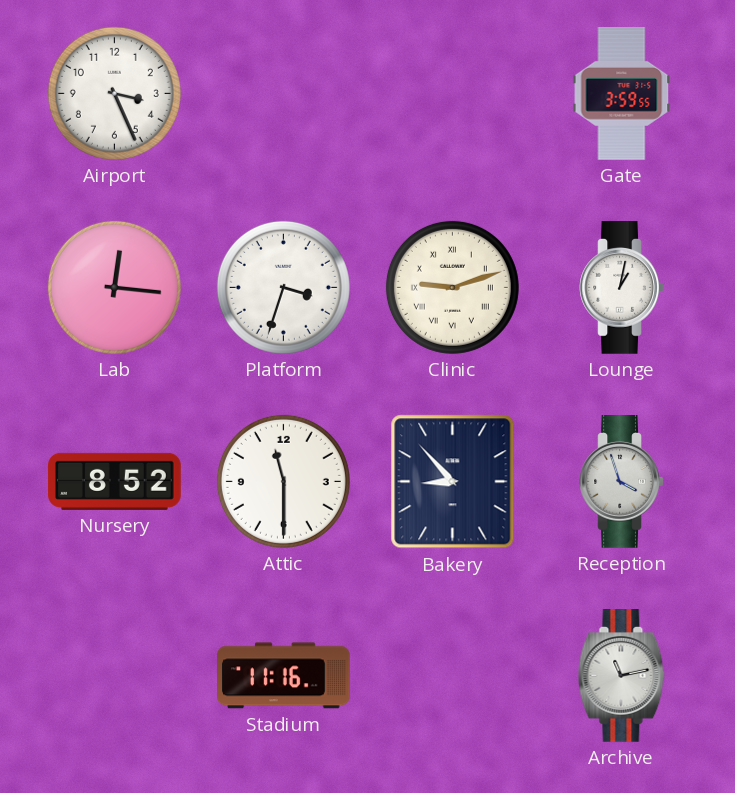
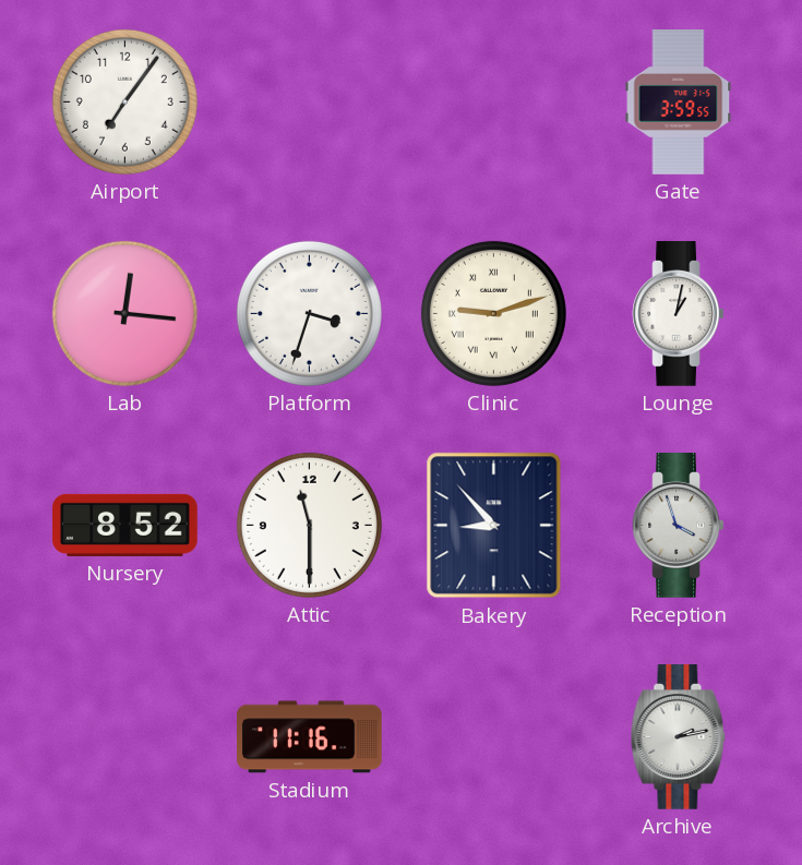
Airport: 3:26 -> 7:06
Archive: 11:13 -> 2:13
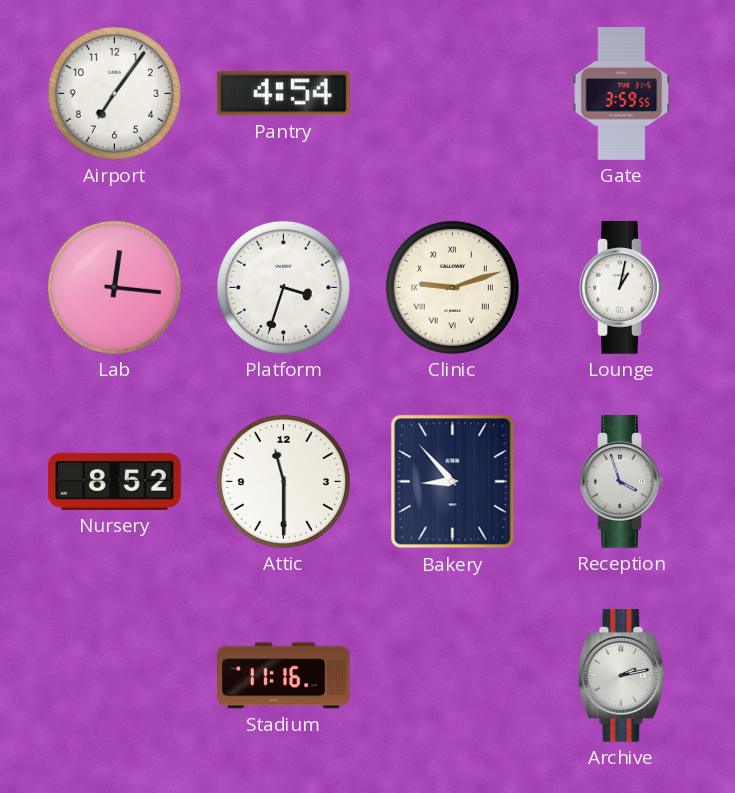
Pantry: none -> 4:54
